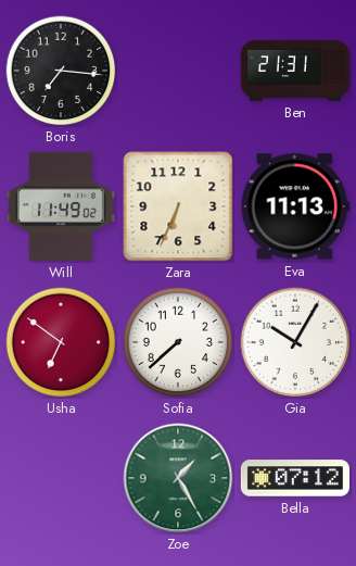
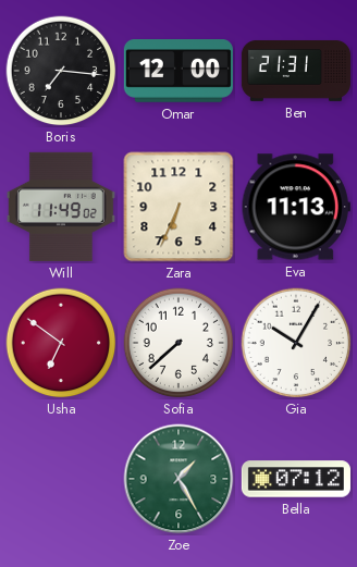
Omar: none -> 12:00
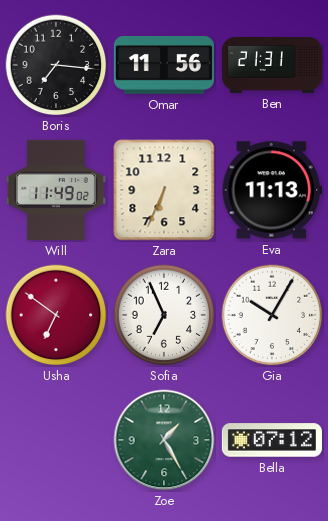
Omar: 12:00 -> 11:56
Sofia: 7:38 -> 6:56
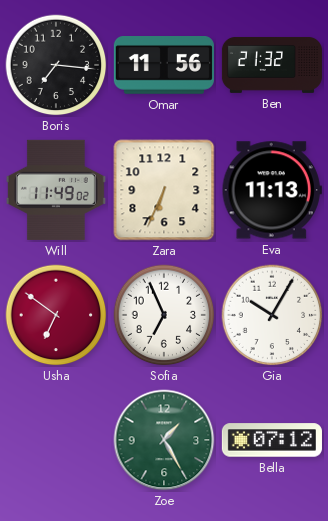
Ben: 21:31 -> 21:32
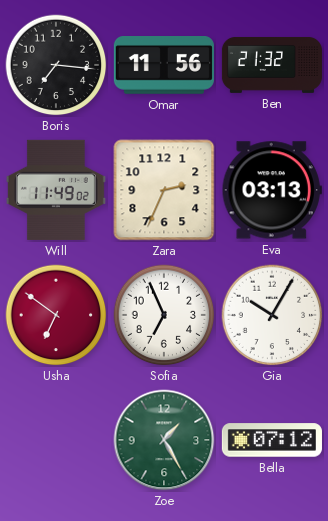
Zara: 6:34 -> 2:34
Eva: 11:13 -> 03:13
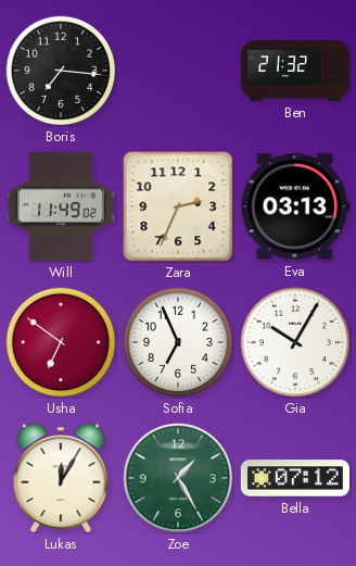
Omar: 11:56 -> none
Lukas: none -> 12:05
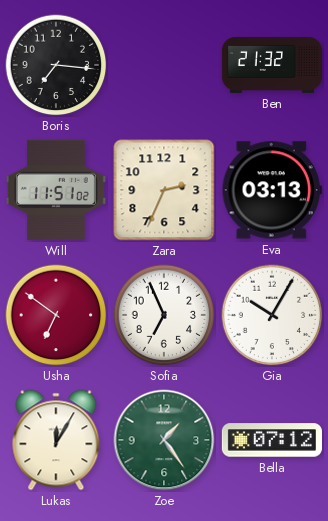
Will: 11:49 -> 11:51
Zoe: 1:25 -> 1:24
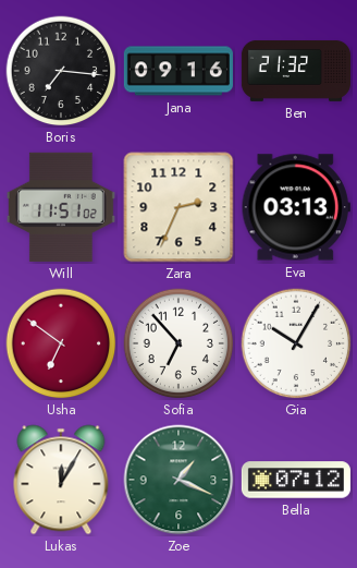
Jana: none -> 09:16
Sofia: 6:56 -> 6:53
Zoe: 1:24 -> 1:19
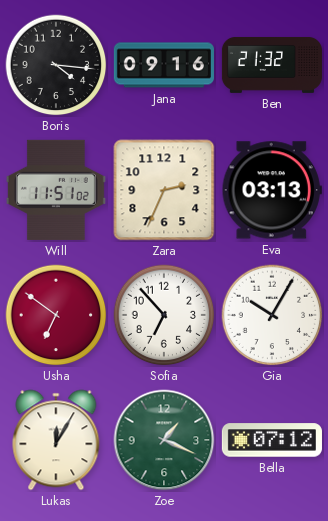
Boris: 7:16 -> 4:16
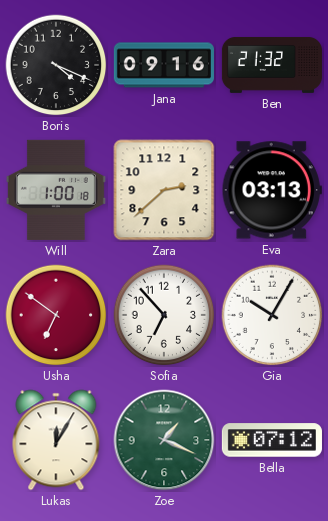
Boris: 4:16 -> 4:19
Will: 11:51 -> 1:00
Zara: 2:34 -> 2:38
